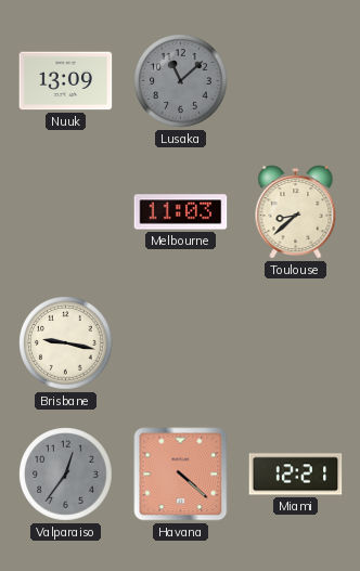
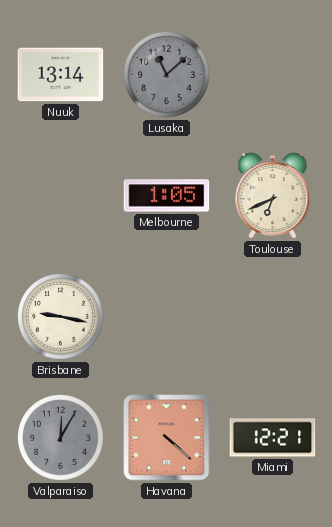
Nuuk: 13:09 -> 13:14
Melbourne: 11:03 -> 1:05
Toulouse: 8:38 -> 6:41
Valparaiso: 12:36 -> 12:05
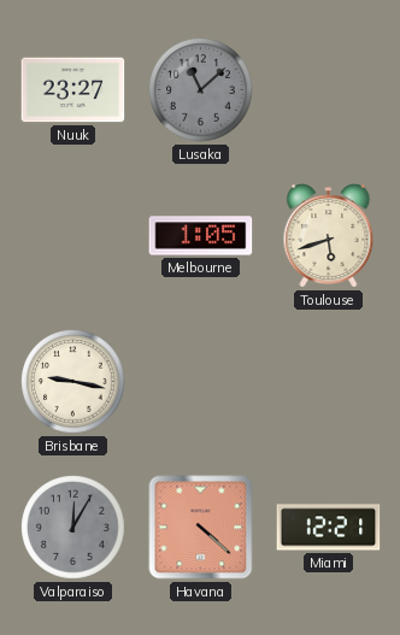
Nuuk: 13:14 -> 23:27
Toulouse: 6:41 -> 5:42
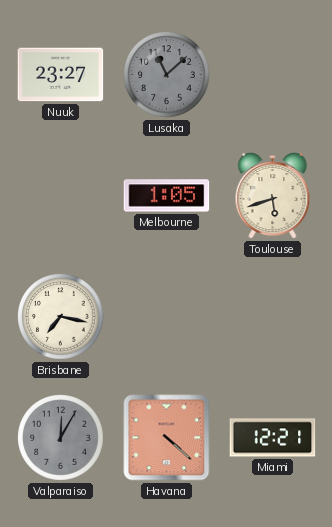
Brisbane: 9:17 -> 7:17
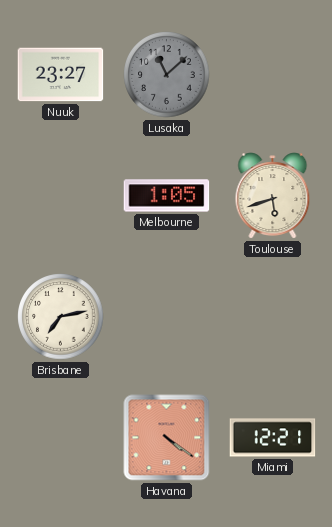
Brisbane: 7:17 -> 7:13
Valparaiso: 12:05 -> none
Havana: 4:22 -> 4:21
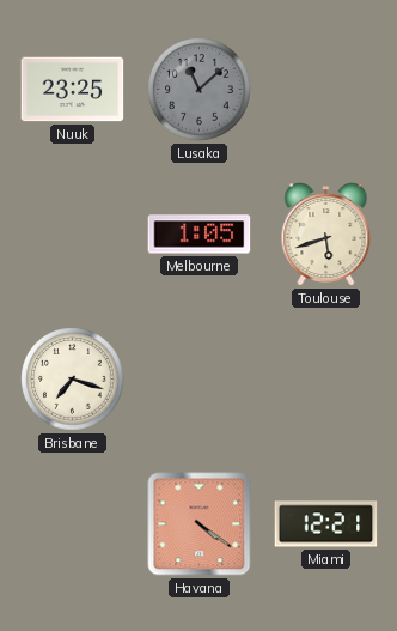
Nuuk: 23:27 -> 23:25
Brisbane: 7:13 -> 7:18
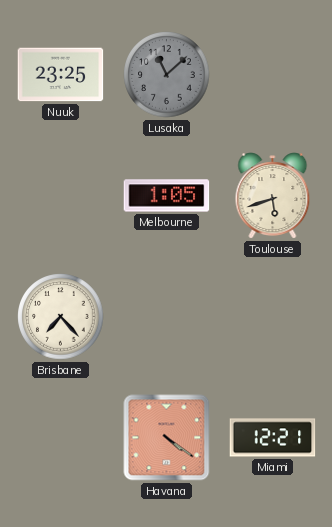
Brisbane: 7:18 -> 7:23
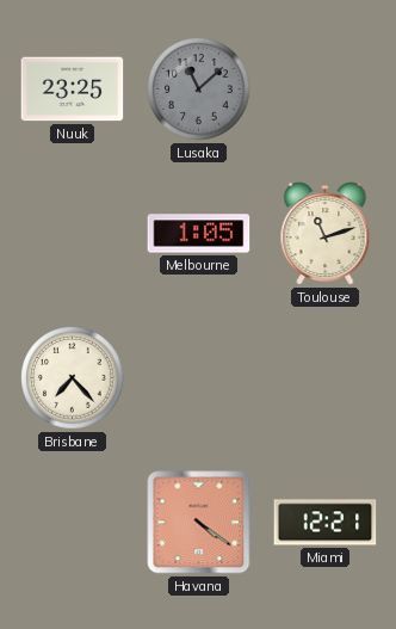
Toulouse: 5:42 -> 11:12
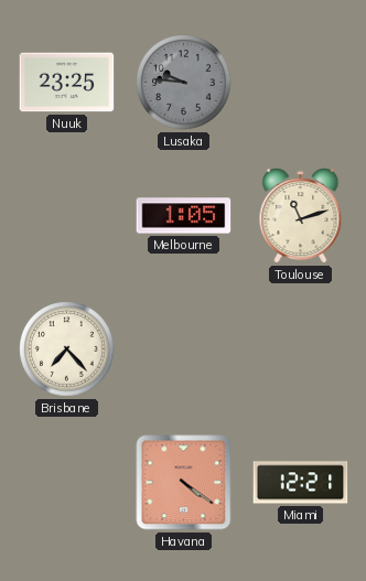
Lusaka: 11:08 -> 9:46
